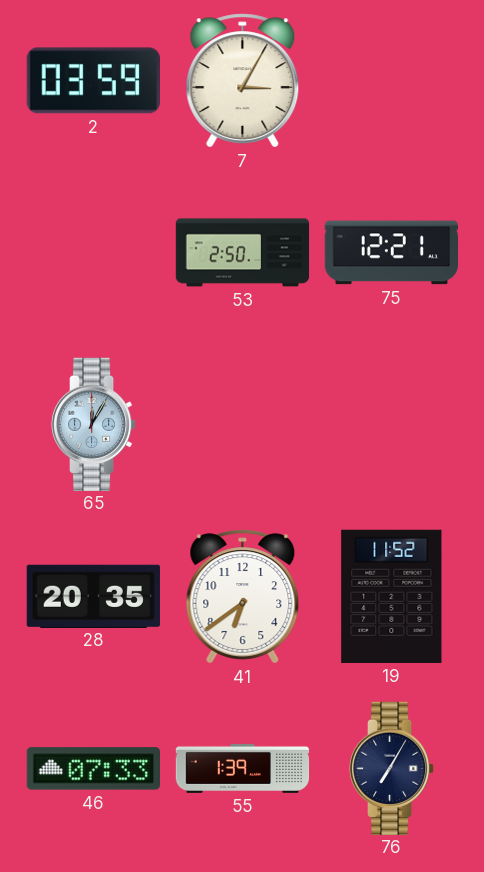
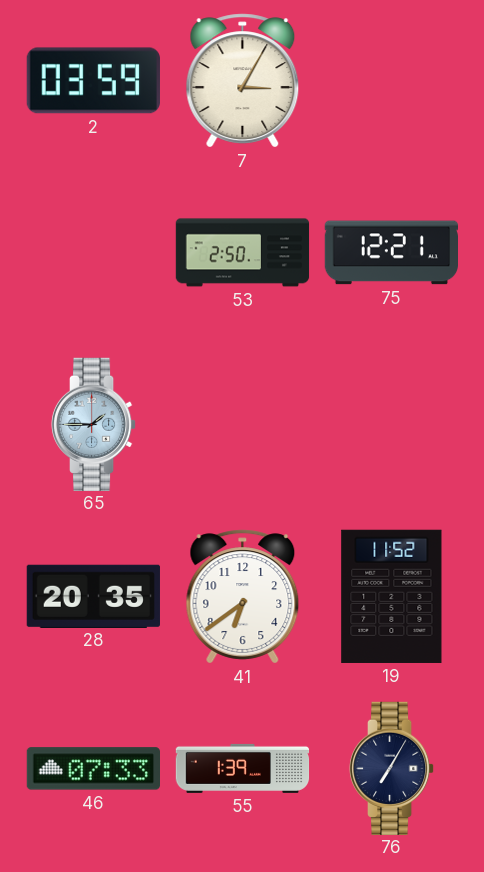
65: 12:05 -> 1:45
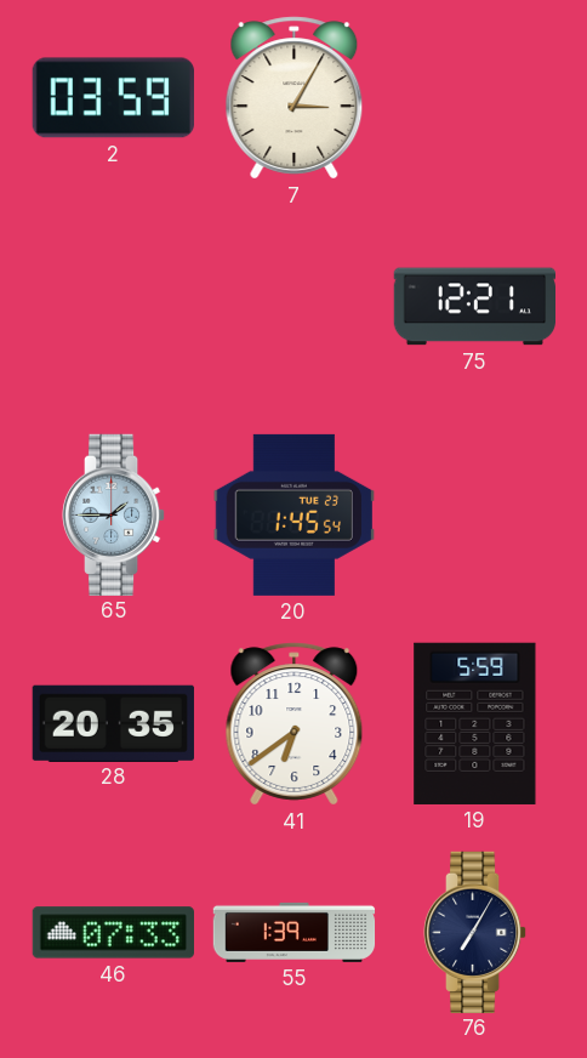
53: 2:50 -> none
20: none -> 1:45
19: 11:52 -> 5:59
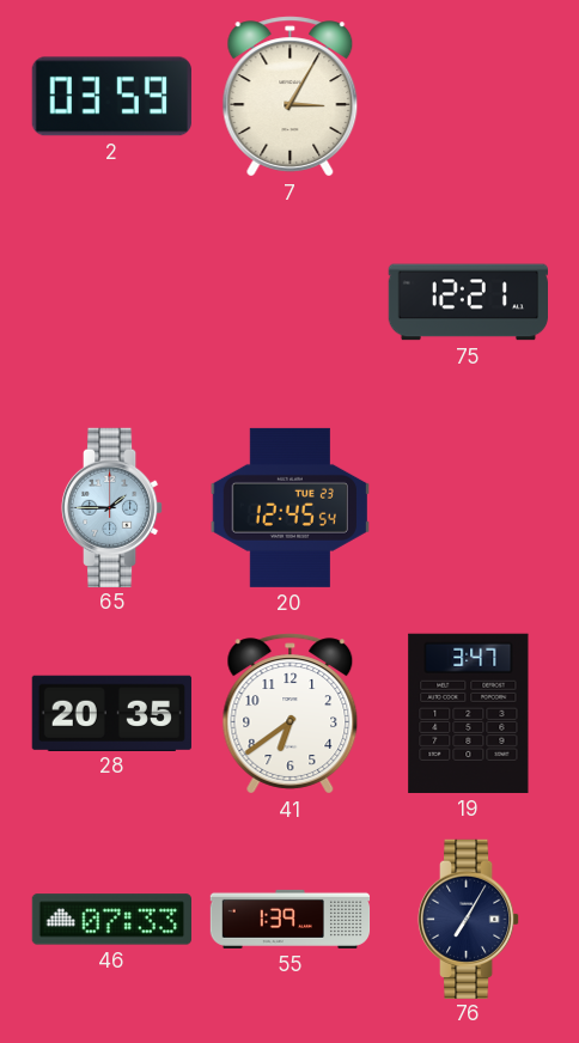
20: 1:45 -> 12:45
19: 5:59 -> 3:47
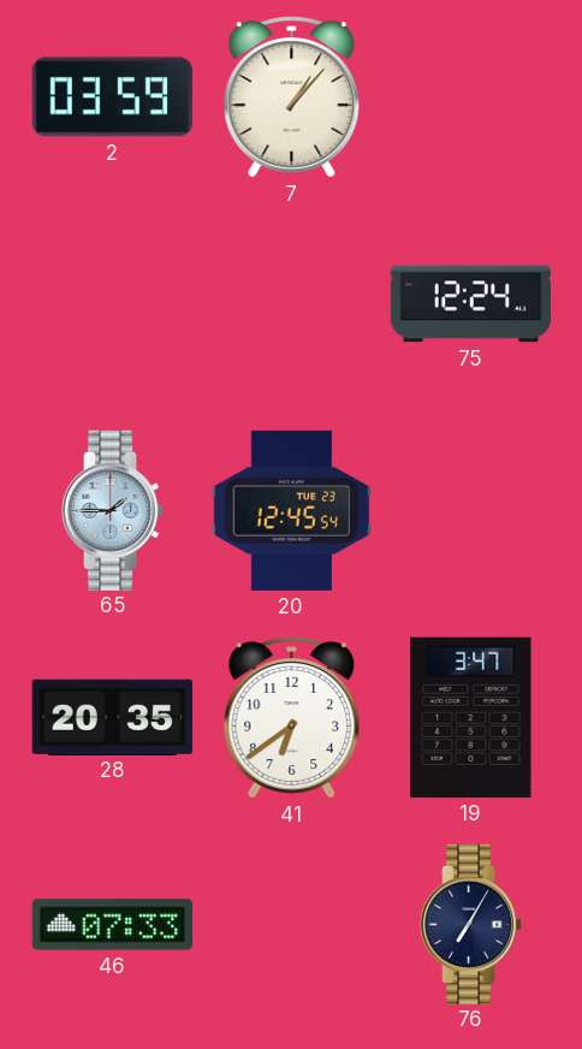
7: 3:05 -> 1:07
75: 12:21 -> 12:24
55: 1:39 -> none
